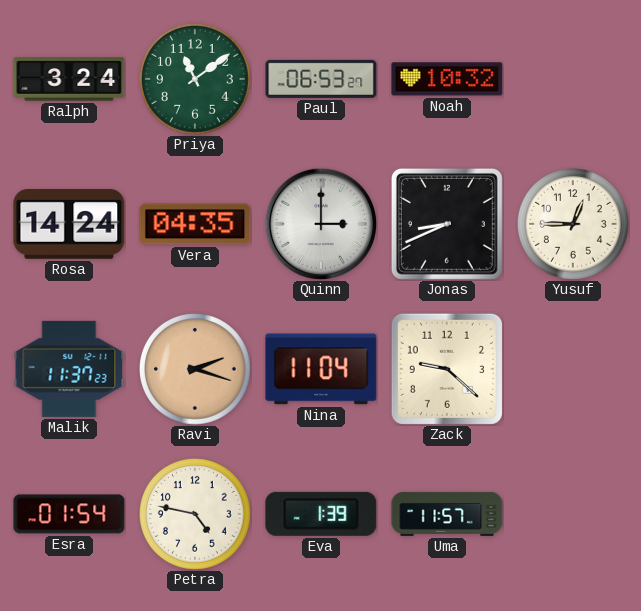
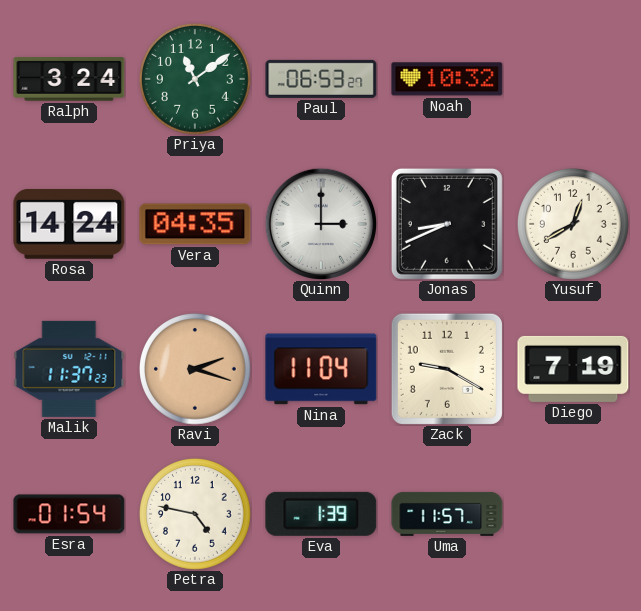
Yusuf: 12:45 -> 12:40
Zack: 9:22 -> 9:20
Diego: none -> 7:19
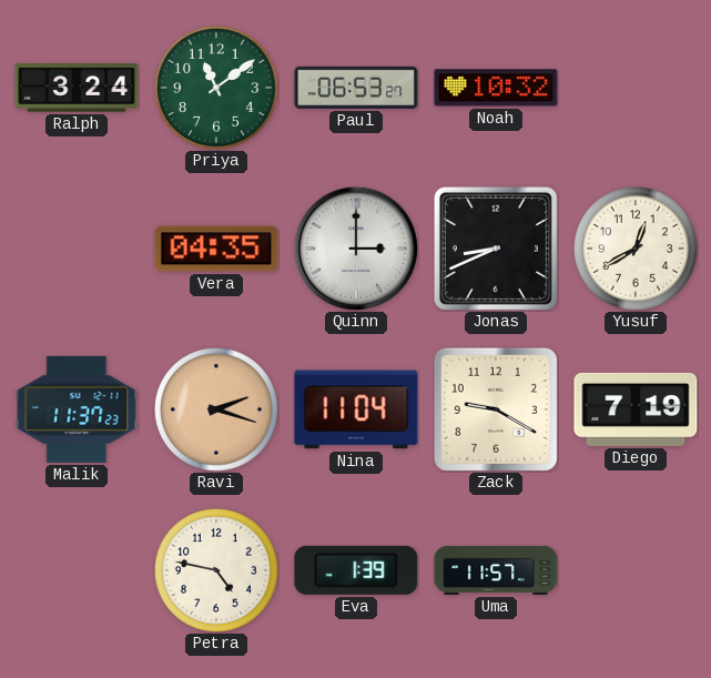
Rosa: 14:24 -> none
Esra: 01:54 -> none
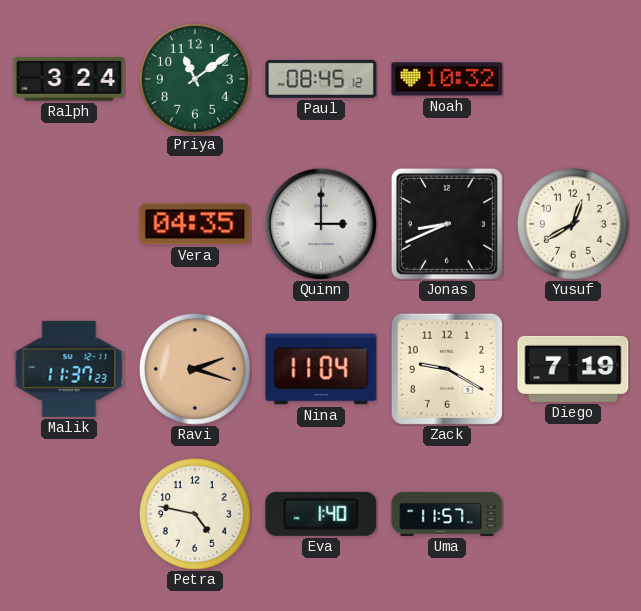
Paul: 06:53 -> 08:45
Eva: 1:39 -> 1:40
